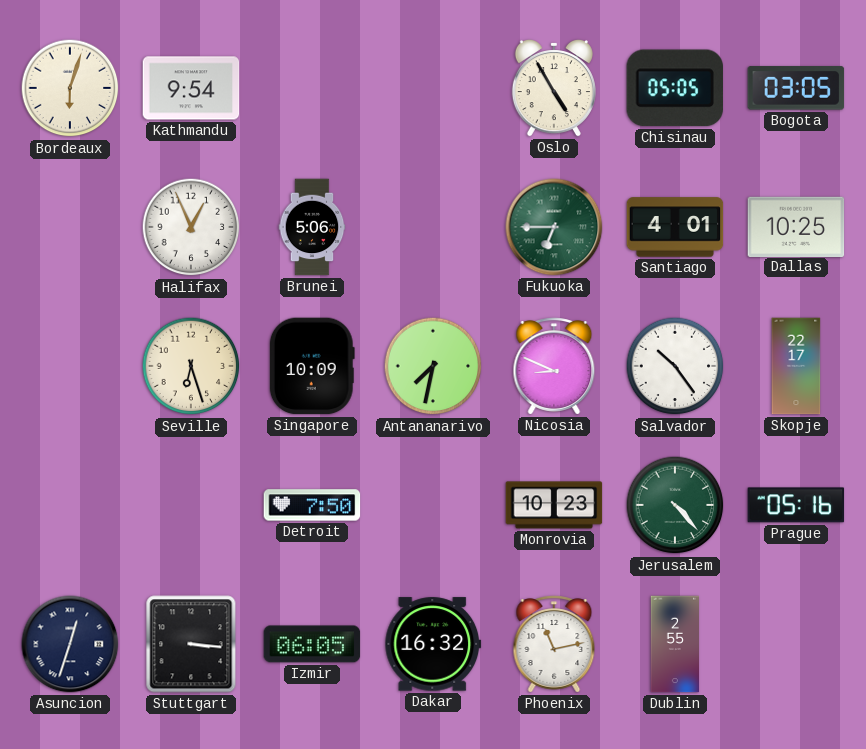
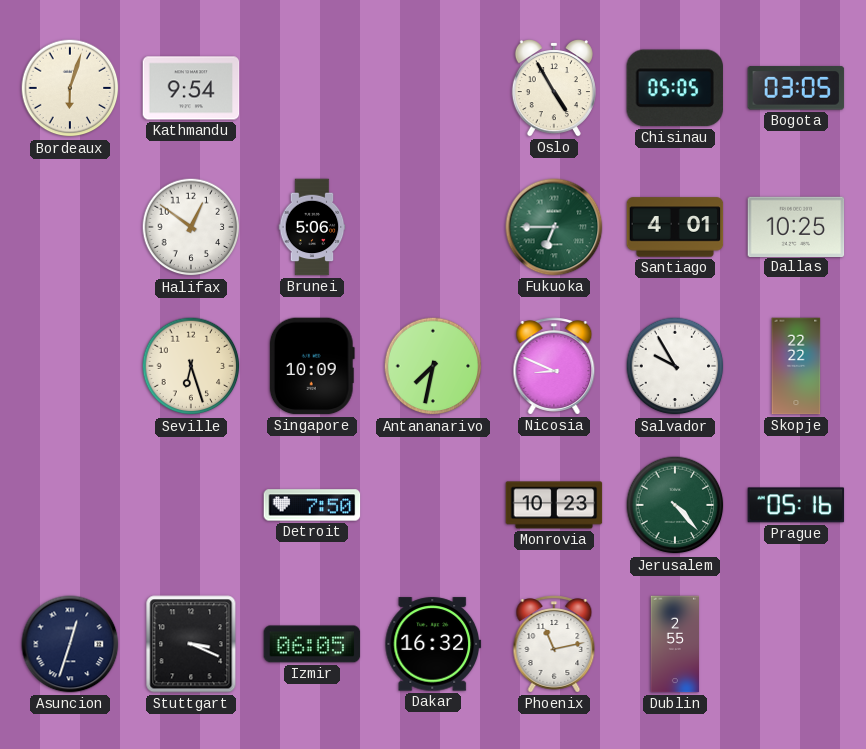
Halifax: 12:56 -> 12:51
Salvador: 10:24 -> 9:55
Skopje: 22:17 -> 22:22
Stuttgart: 3:16 -> 3:19
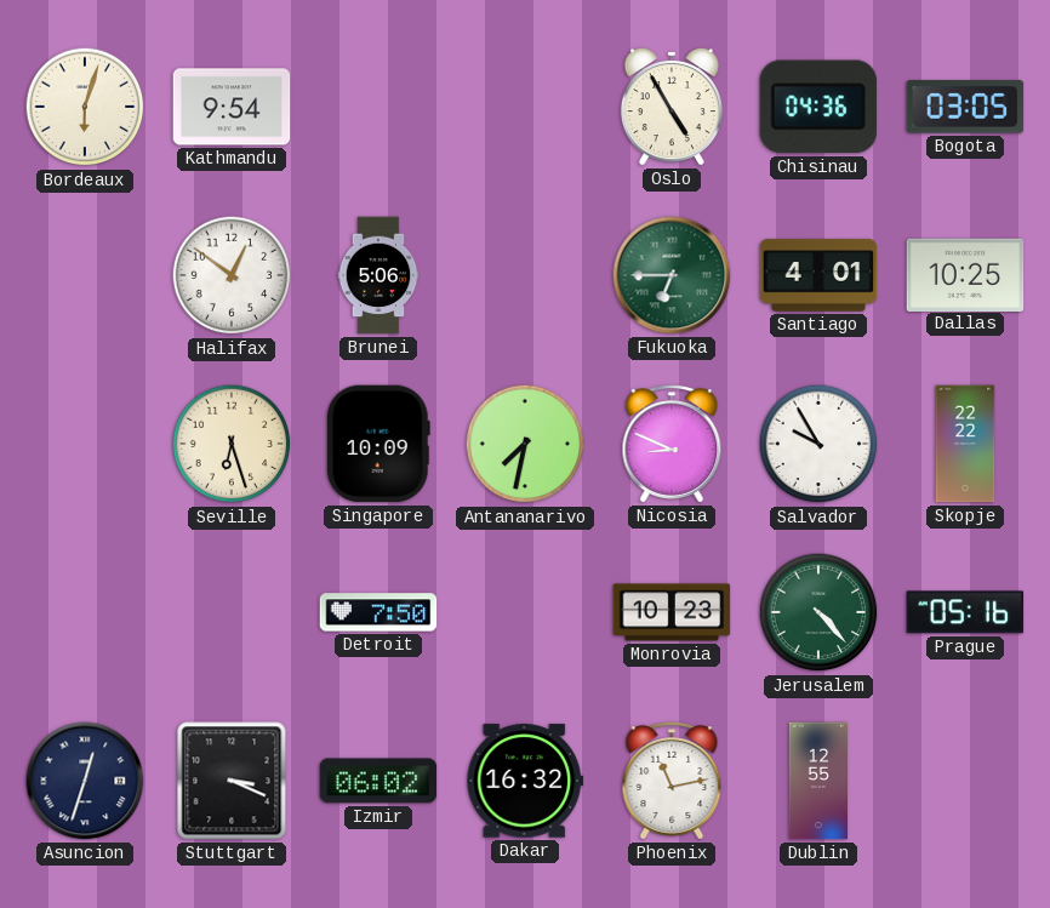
Chisinau: 05:05 -> 04:36
Izmir: 06:05 -> 06:02
Dublin: 2:55 -> 12:55
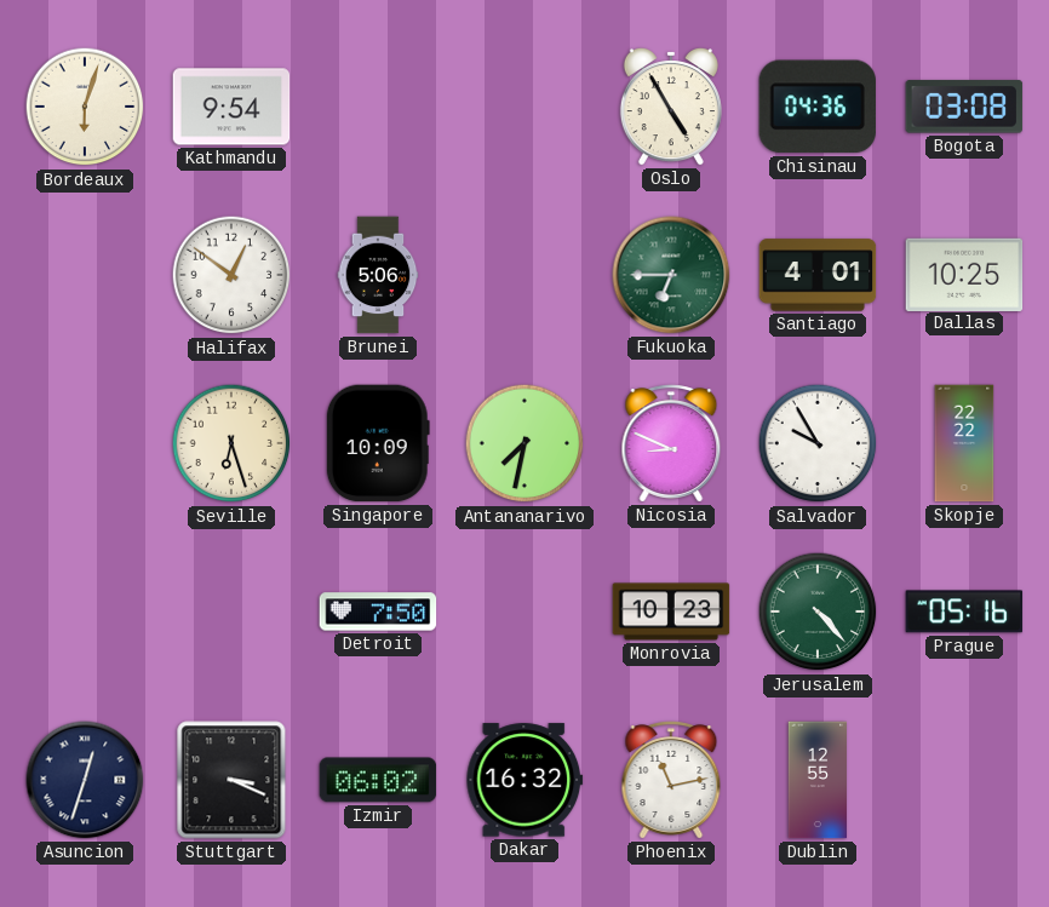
Bogota: 03:05 -> 03:08
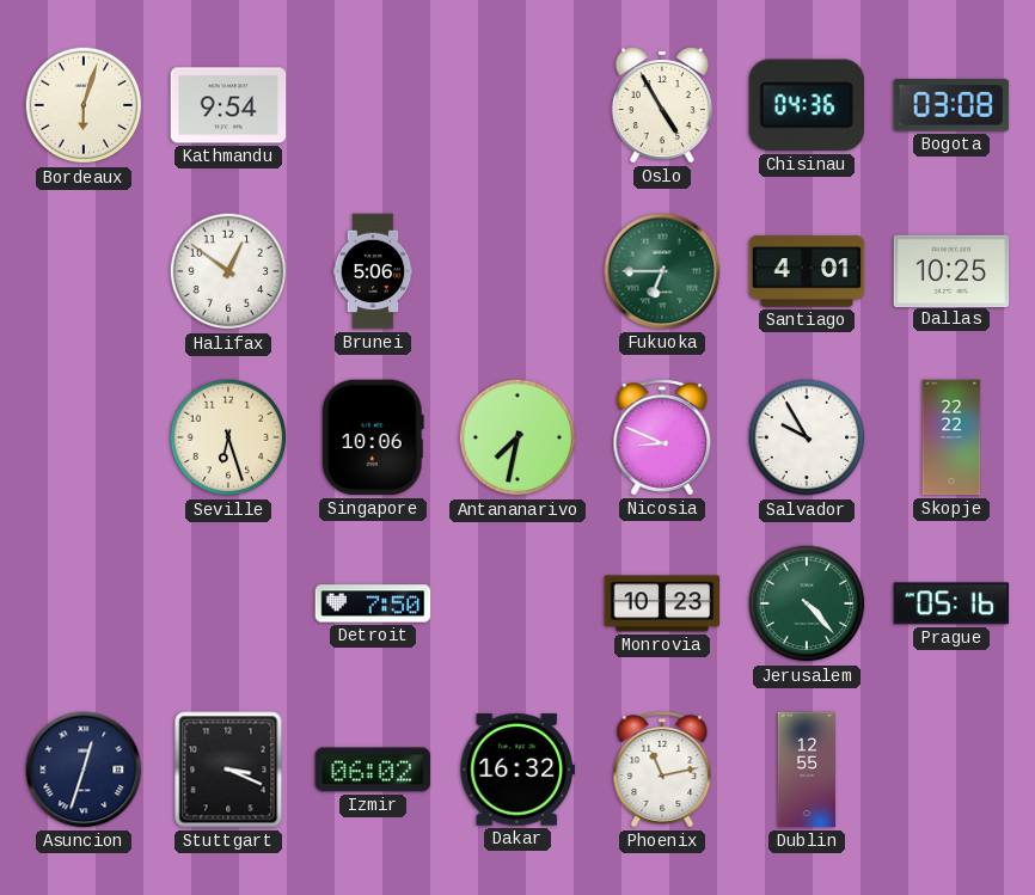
Singapore: 10:09 -> 10:06
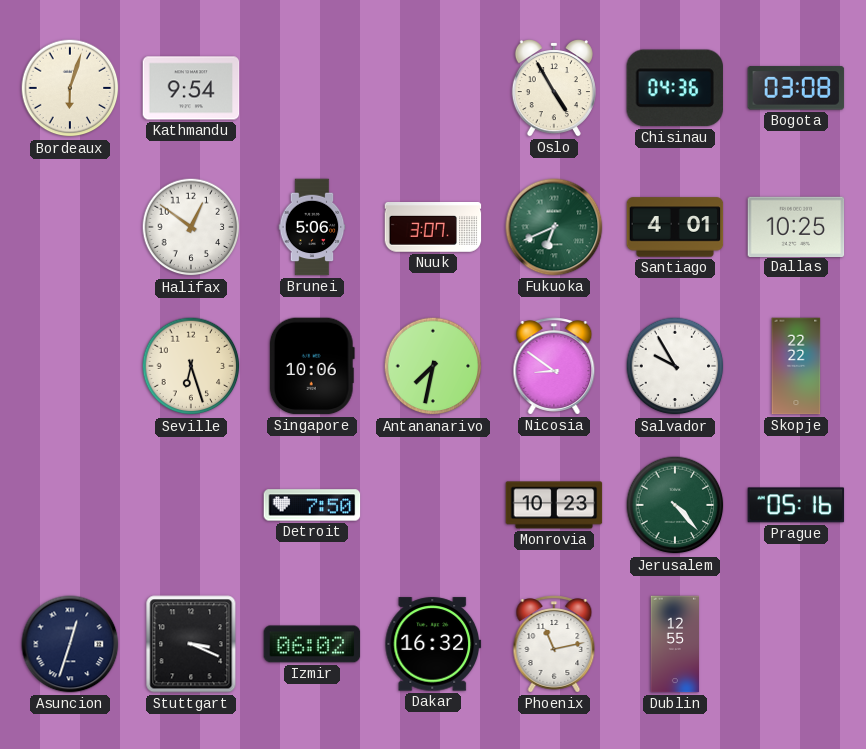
Nuuk: none -> 3:07
Fukuoka: 6:45 -> 6:41
Nicosia: 8:49 -> 8:51
